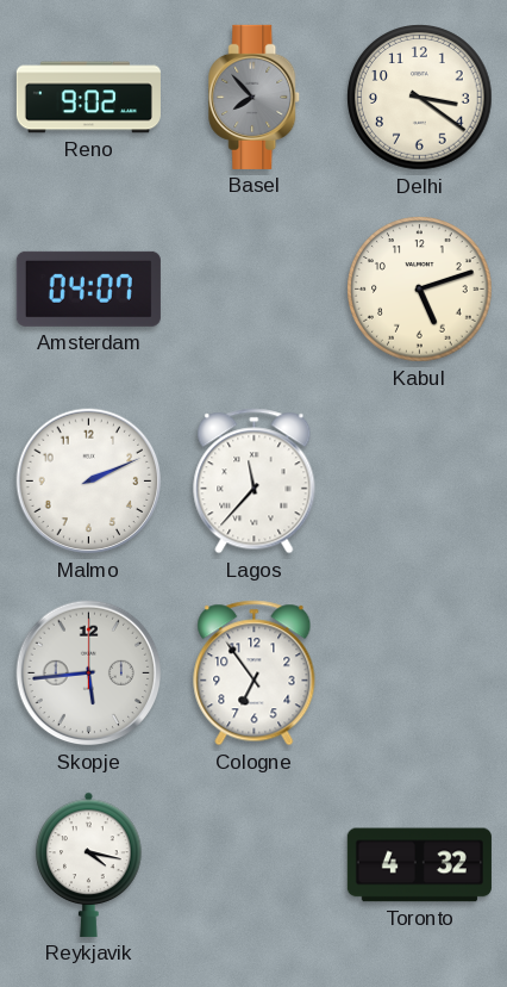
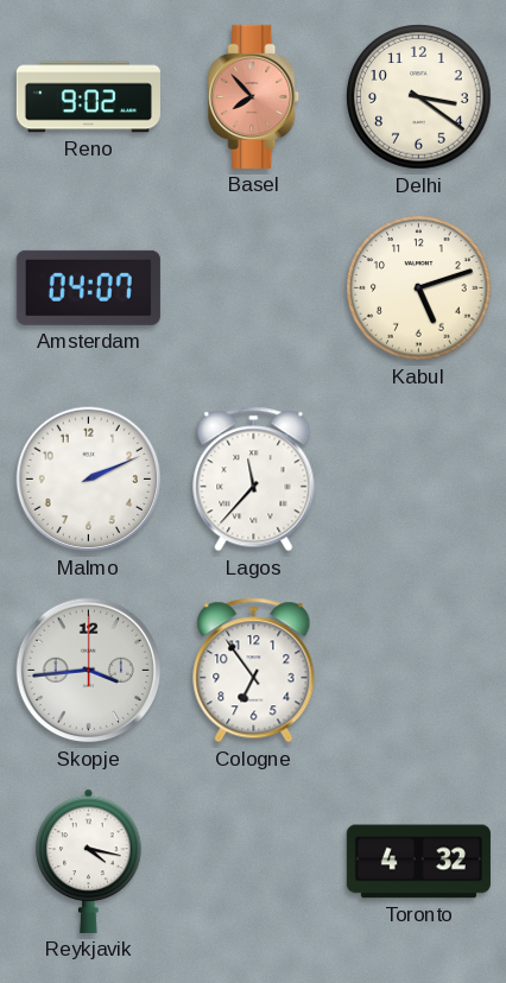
Basel dial: grey -> salmon
Skopje: 5:44 -> 3:44
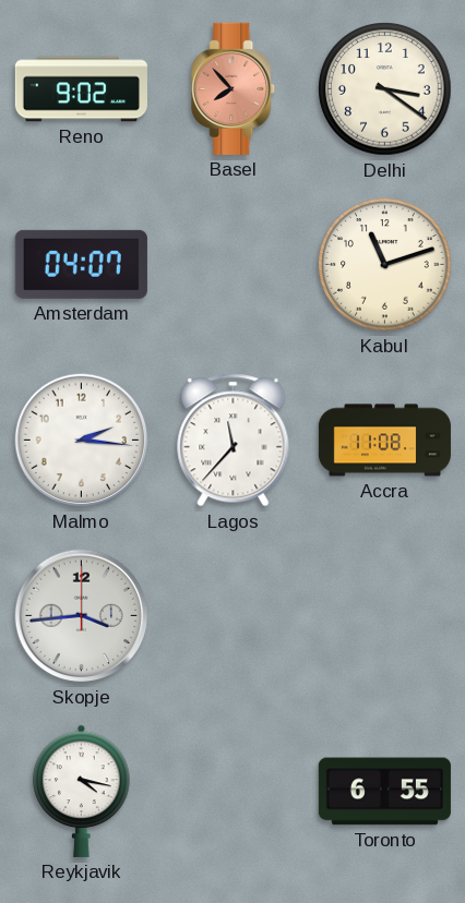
Kabul: 5:12 -> 11:12
Malmo: 2:11 -> 2:16
Accra: none -> 11:08
Cologne: 6:54 -> none
Toronto: 4:32 -> 6:55
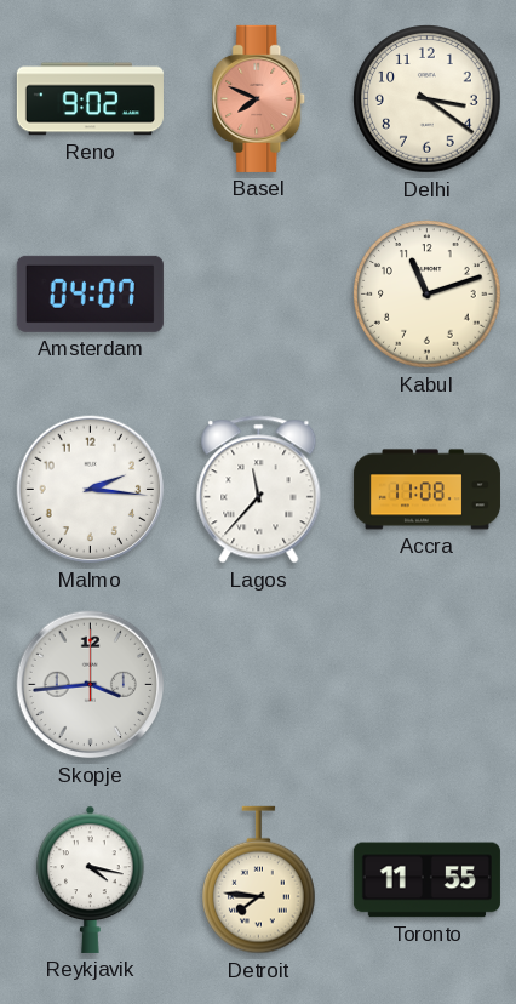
Basel: 7:53 -> 7:49
Detroit: none -> 7:46
Toronto: 6:55 -> 11:55
